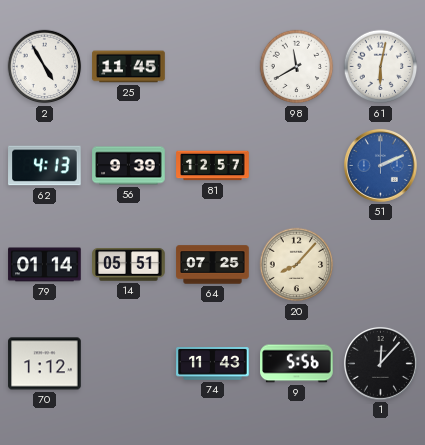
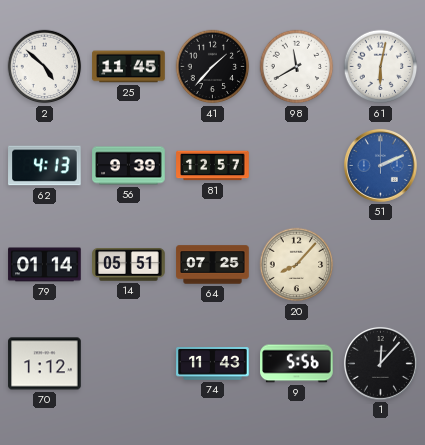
2: 4:55 -> 4:52
41: none -> 1:37
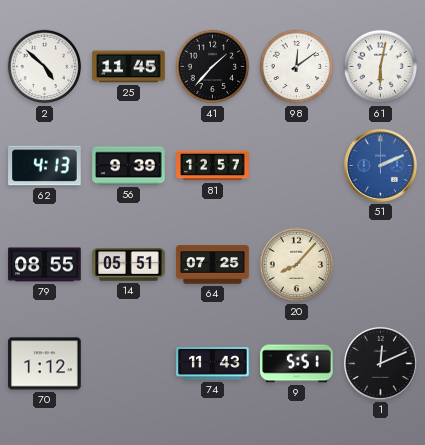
98: 11:40 -> 12:09
79: 01:14 -> 08:55
9: 5:56 -> 5:51
1: 12:07 -> 12:11
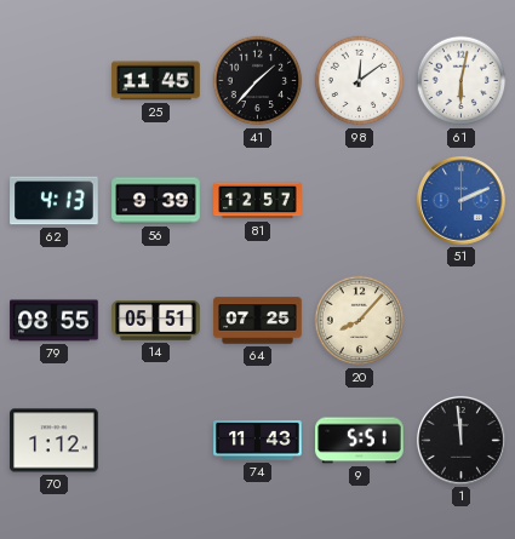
2: 4:52 -> none
1: 12:11 -> 11:59
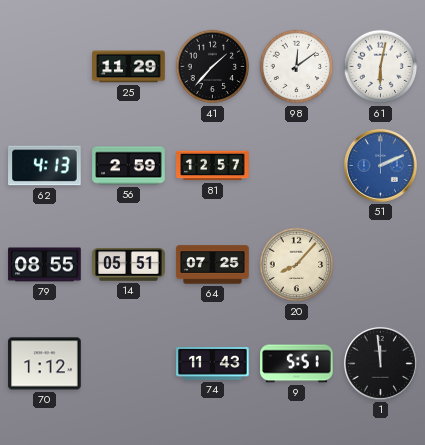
25: 11:45 -> 11:29
56: 9:39 -> 2:59
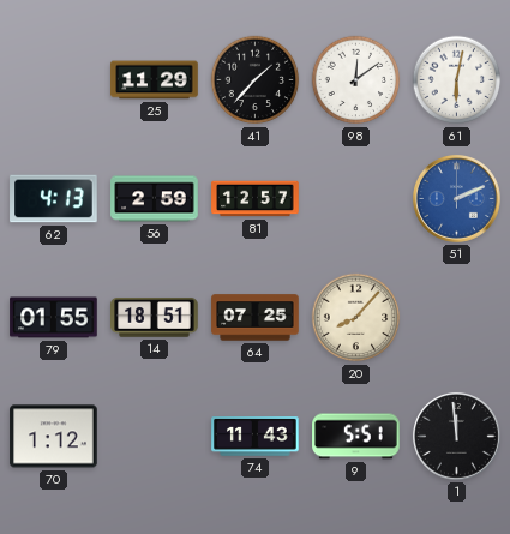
79: 08:55 -> 01:55
14: 05:51 -> 18:51
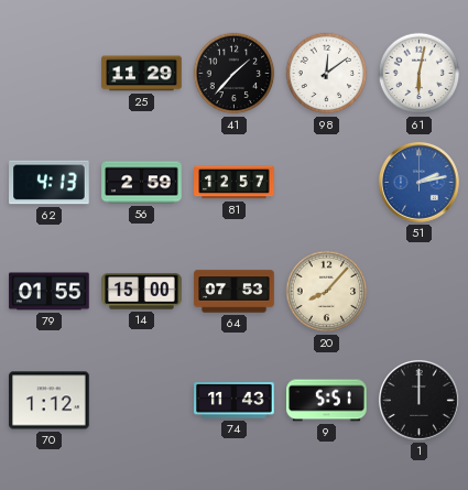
51: 2:11 -> 2:13
14: 18:51 -> 15:00
64: 07:25 -> 07:53
1: 11:59 -> 12:00
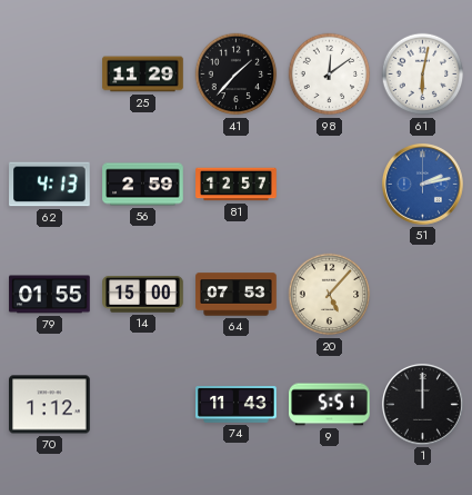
20: 8:07 -> 5:07
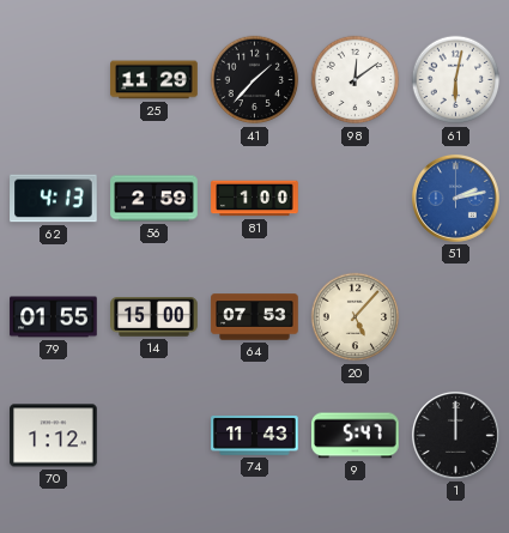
81: 12:57 -> 1:00
9: 5:51 -> 5:47
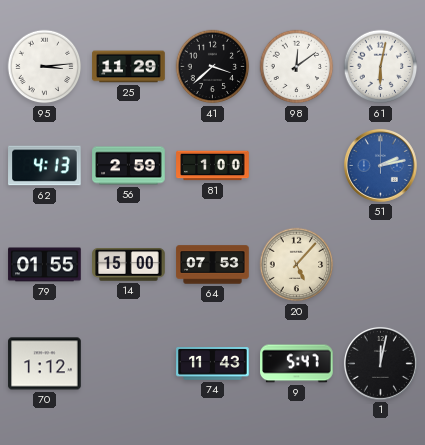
95: none -> 3:14
41: 1:37 -> 3:38
1: 12:00 -> 12:02
